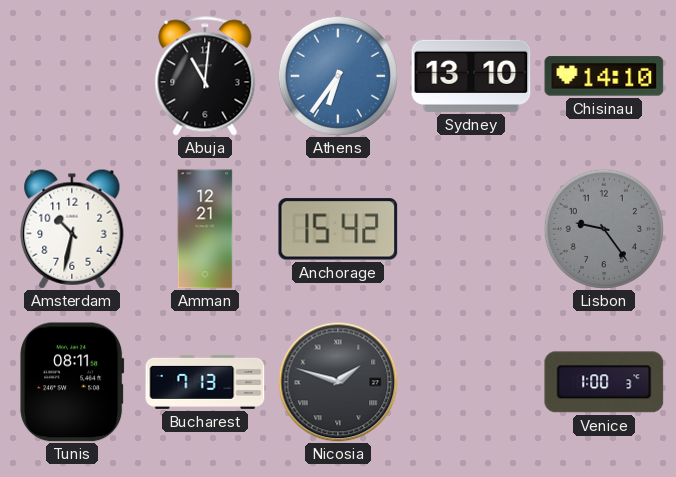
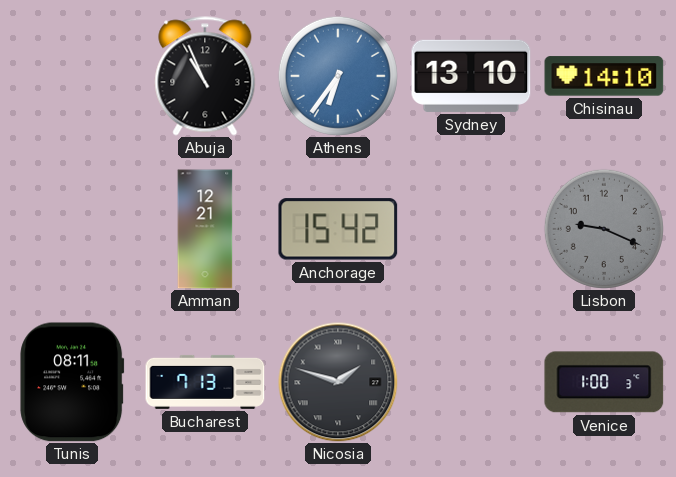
Abuja: 11:01 -> 10:56
Amsterdam: 10:32 -> none
Lisbon: 9:24 -> 9:19
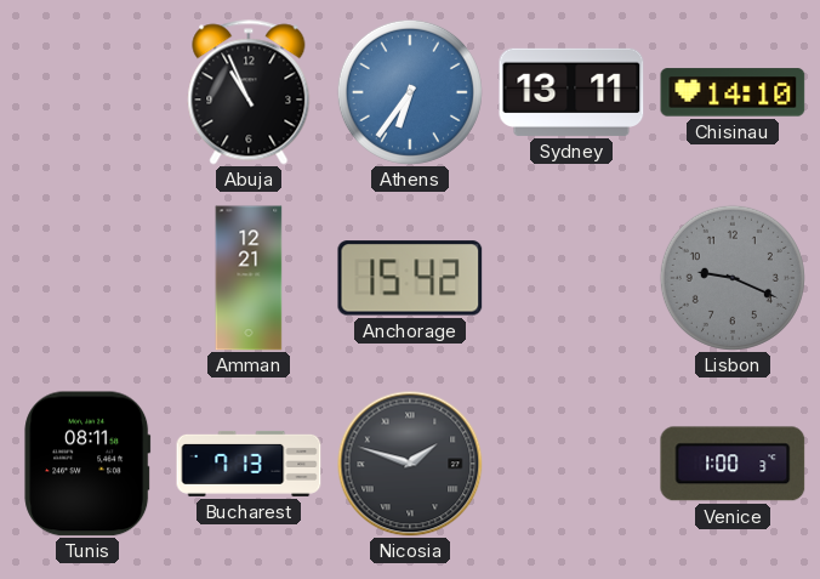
Sydney: 13:10 -> 13:11
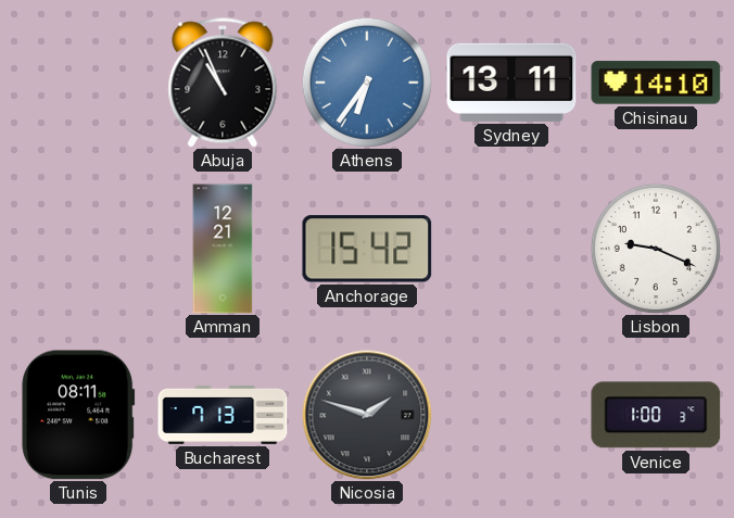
Lisbon dial: grey -> white
